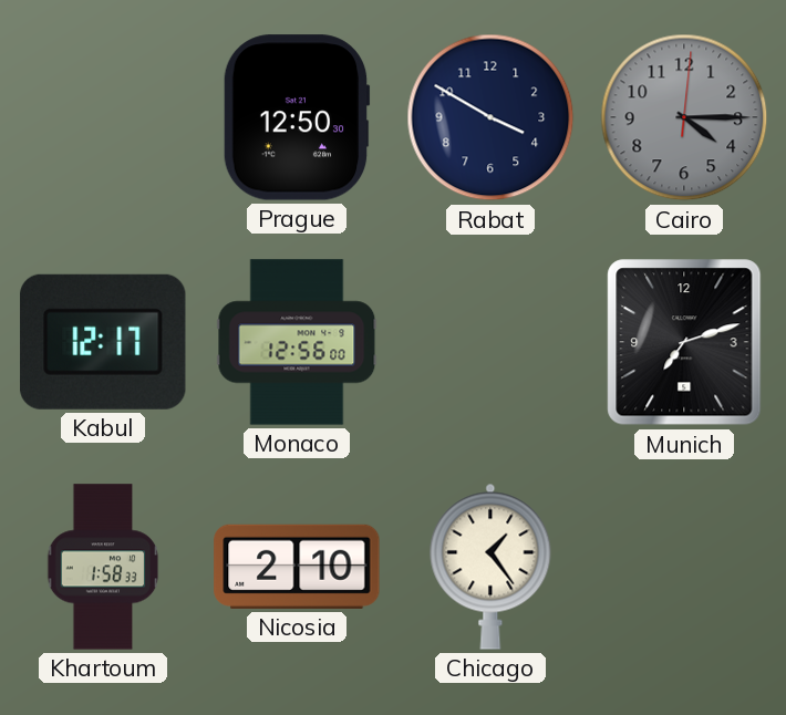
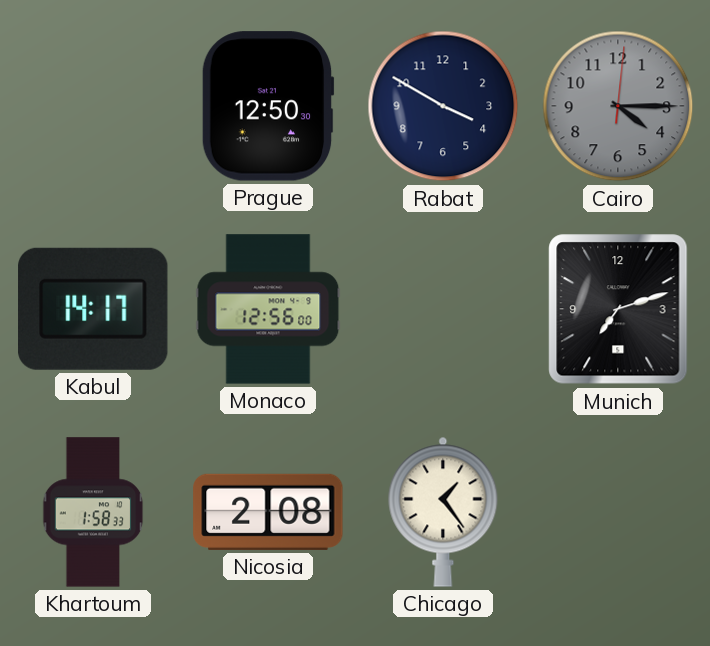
Kabul: 12:17 -> 14:17
Nicosia: 2:10 -> 2:08
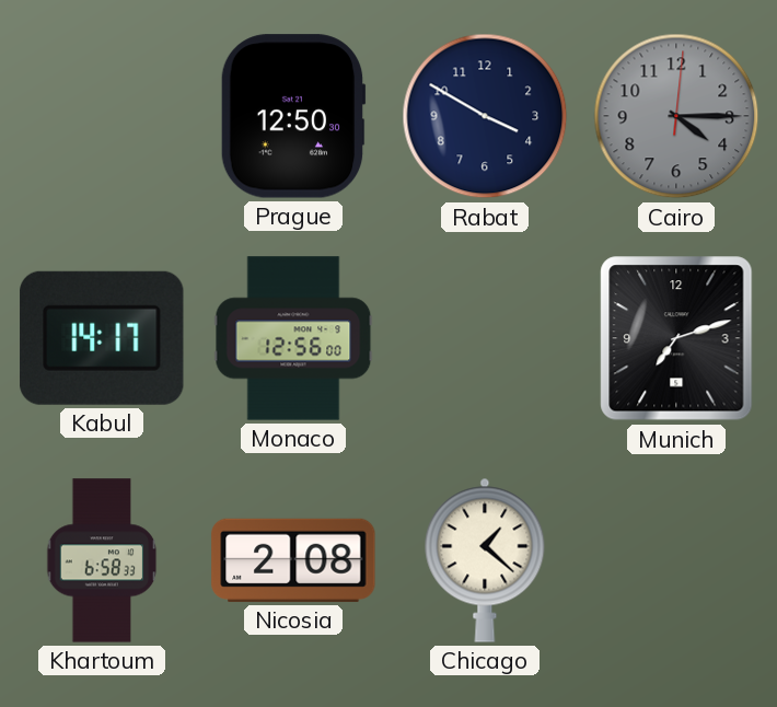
Khartoum: 1:58 -> 6:58
Chicago: 1:24 -> 1:22
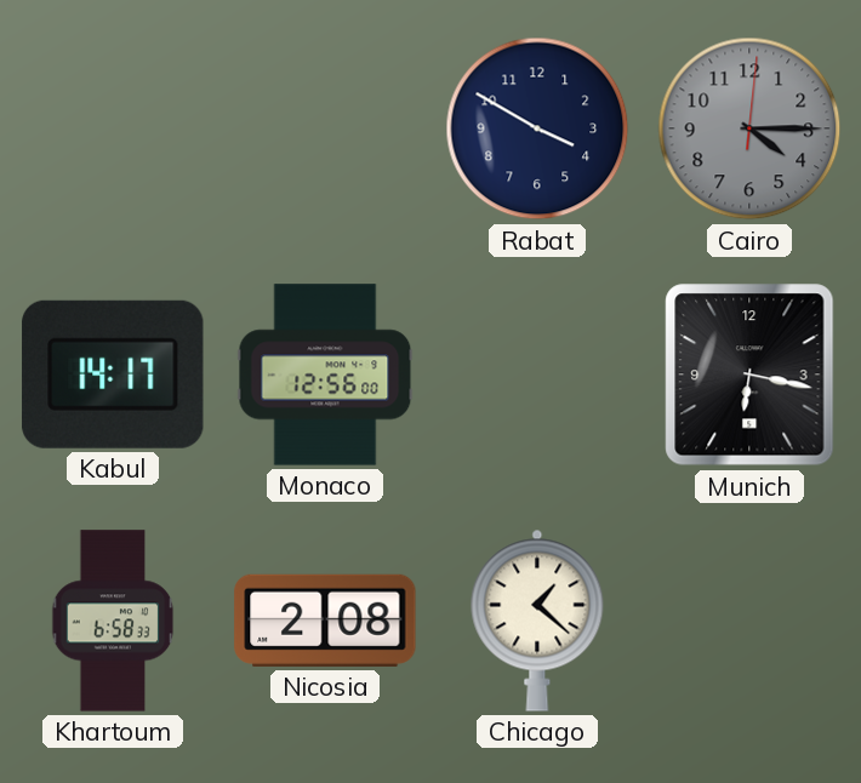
Prague: 12:50 -> none
Munich: 7:12 -> 6:17
